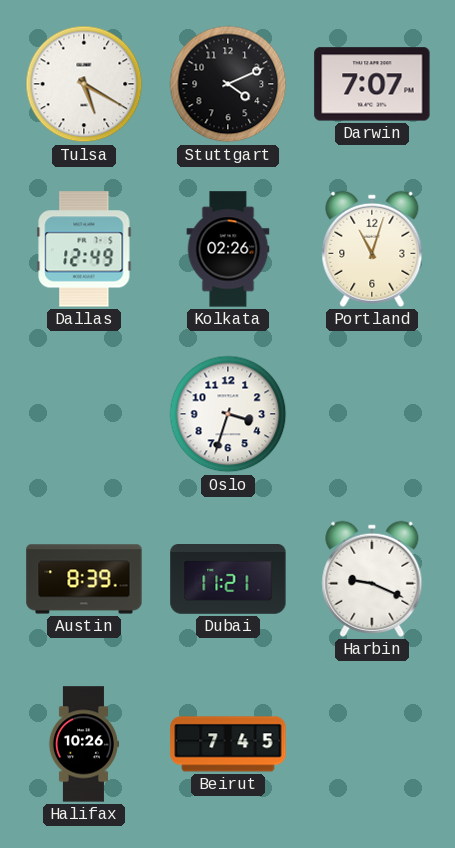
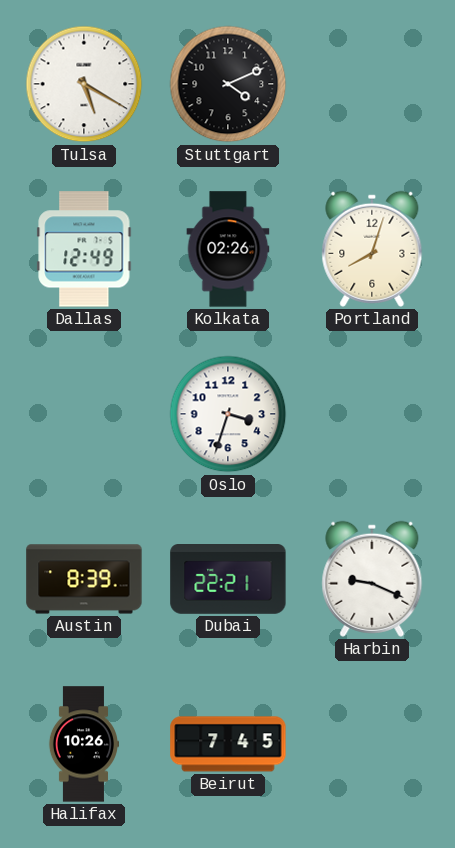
Darwin: 7:07 -> none
Portland: 11:03 -> 8:03
Dubai: 11:21 -> 22:21
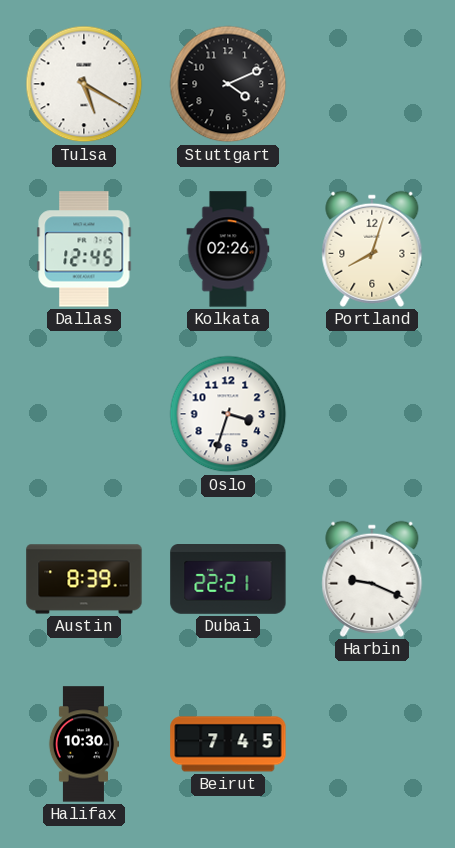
Dallas: 12:49 -> 12:45
Halifax: 10:26 -> 10:30
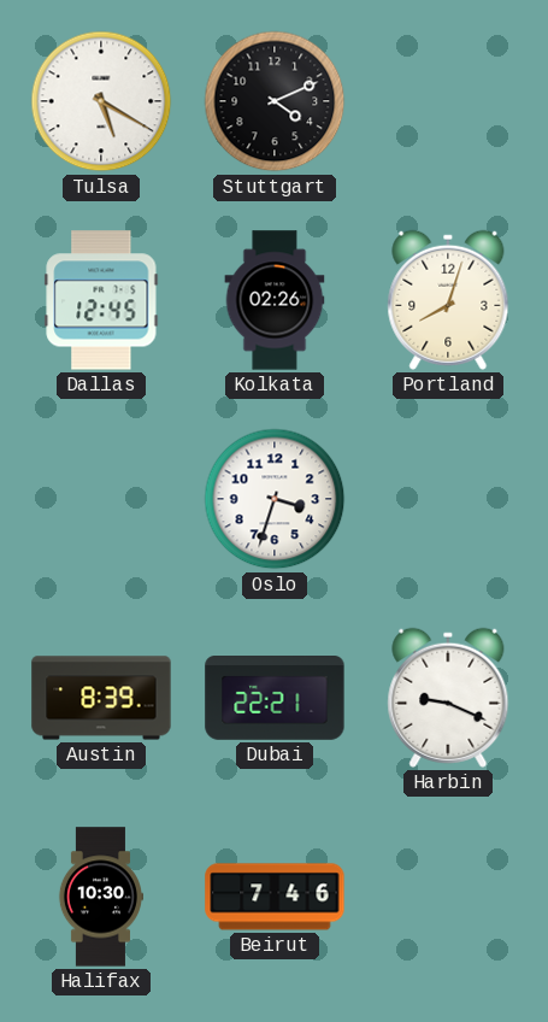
Beirut: 7:45 -> 7:46
